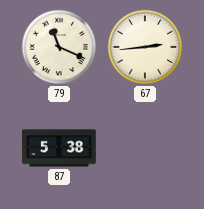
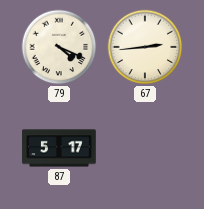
79: 11:19 -> 4:19
87: 5:38 -> 5:17
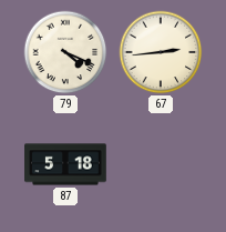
87: 5:17 -> 5:18
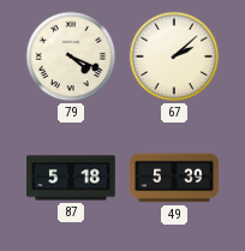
67: 2:44 -> 2:08
49: none -> 5:39
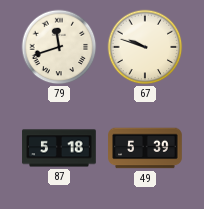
79: 4:19 -> 11:42
67: 2:08 -> 9:48
